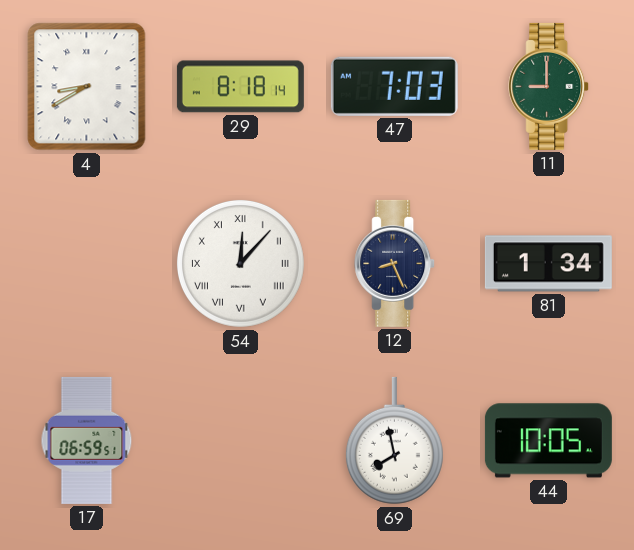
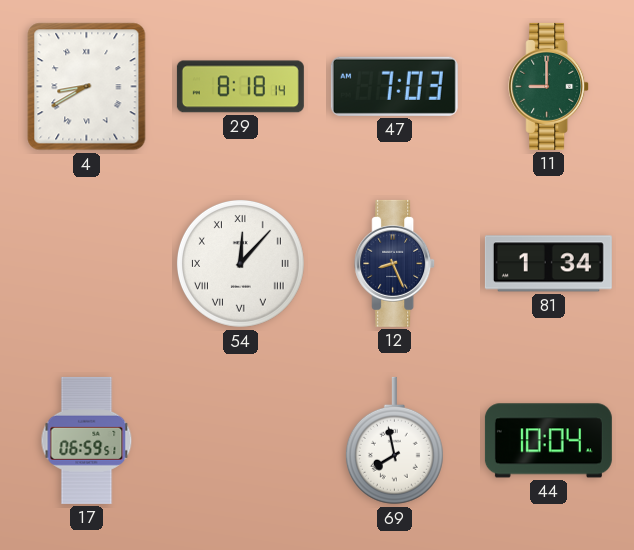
44: 10:05 -> 10:04
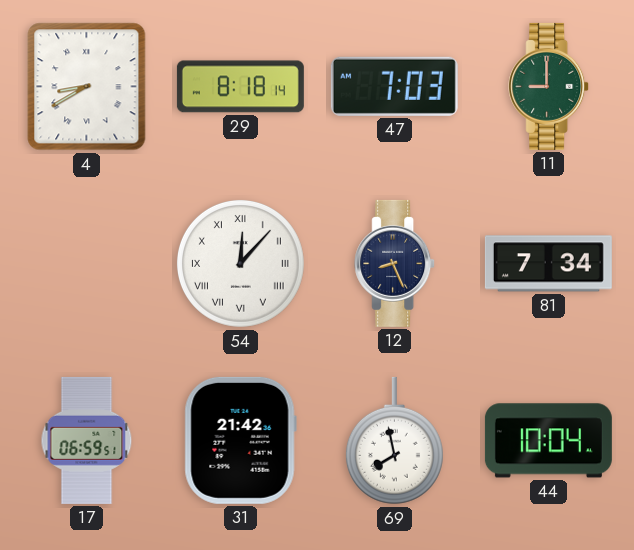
81: 1:34 -> 7:34
31: none -> 21:42
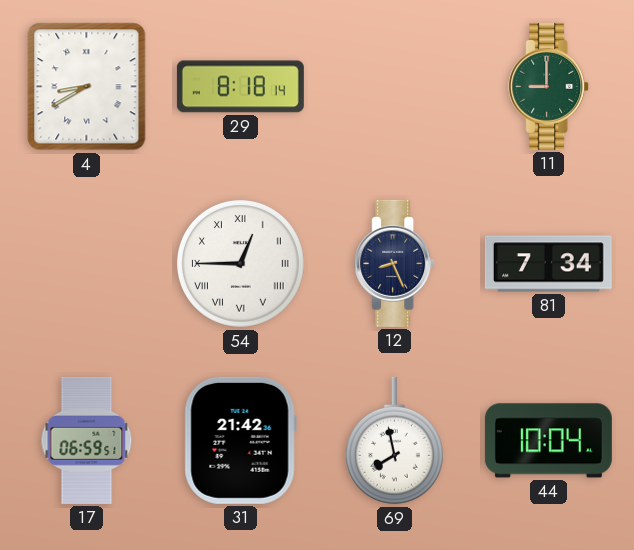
47: 7:03 -> none
54: 12:07 -> 12:45
